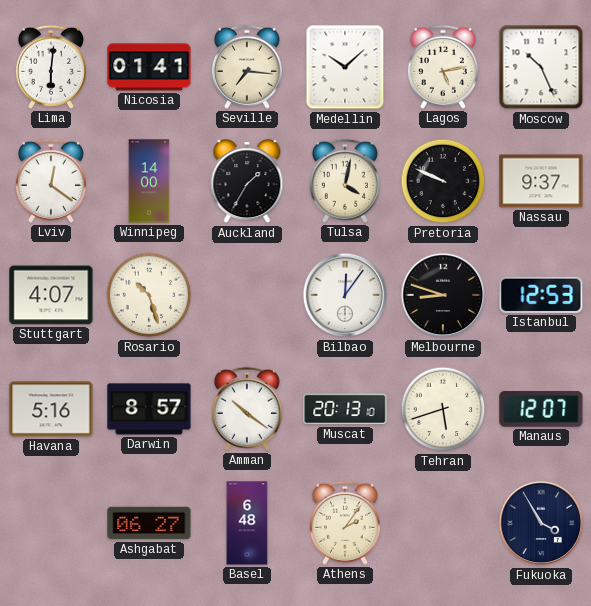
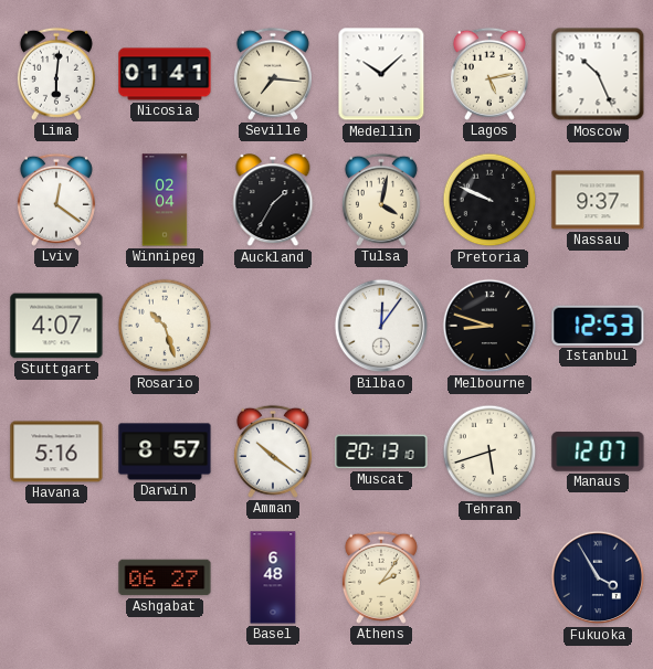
Winnipeg: 14:00 -> 02:04
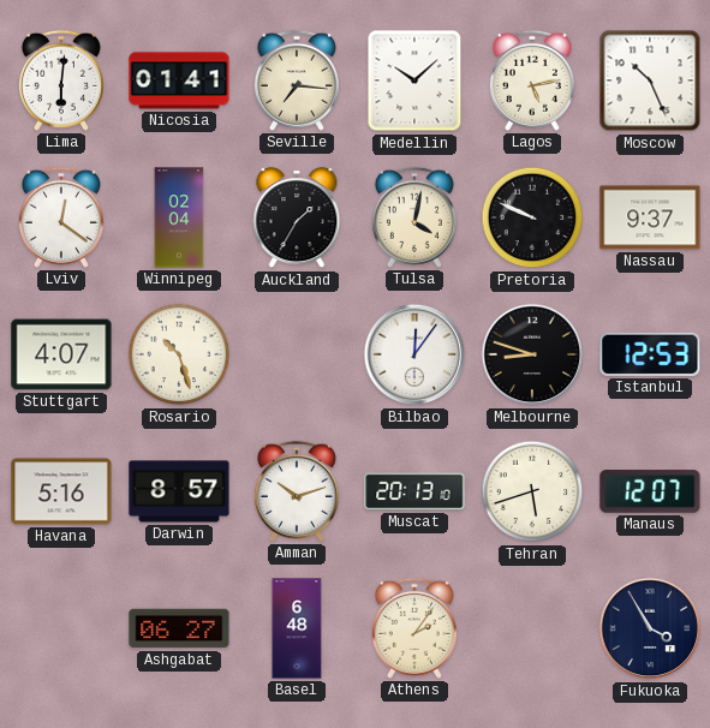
Amman: 10:21 -> 10:12
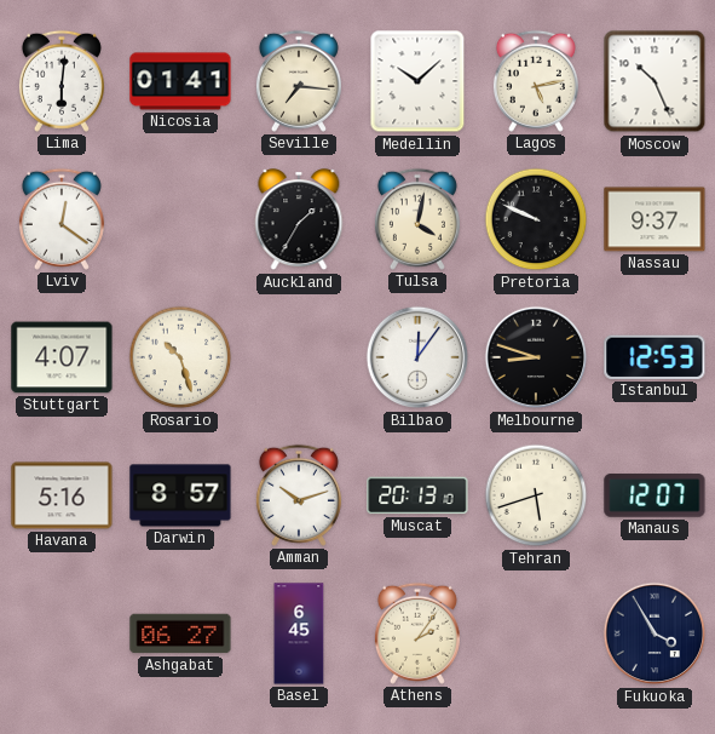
Winnipeg: 02:04 -> none
Basel: 6:48 -> 6:45
